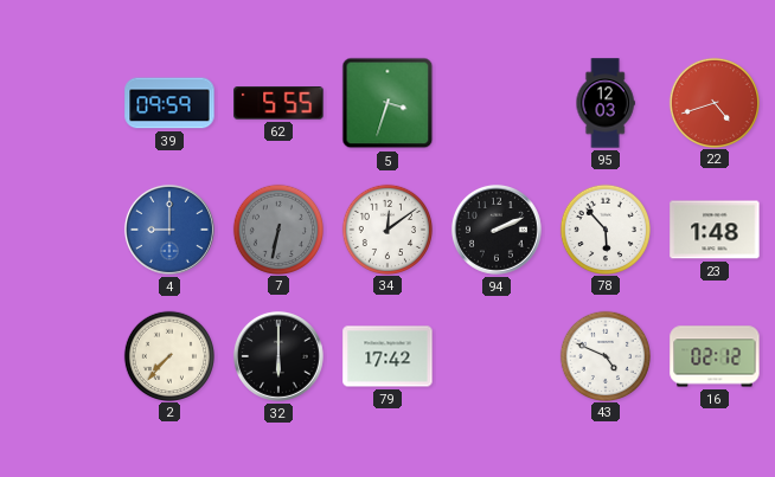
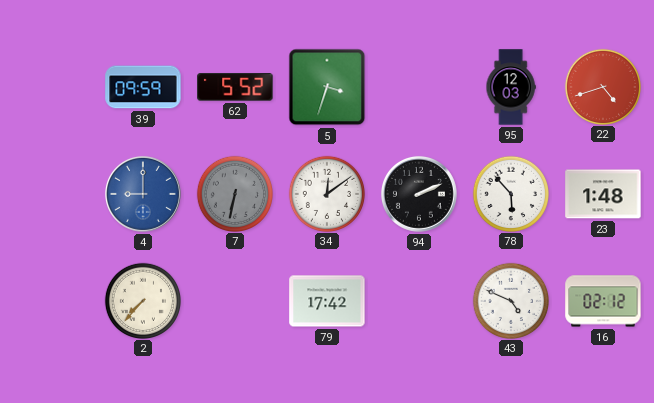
62: 5:55 -> 5:52
32: 6:00 -> none
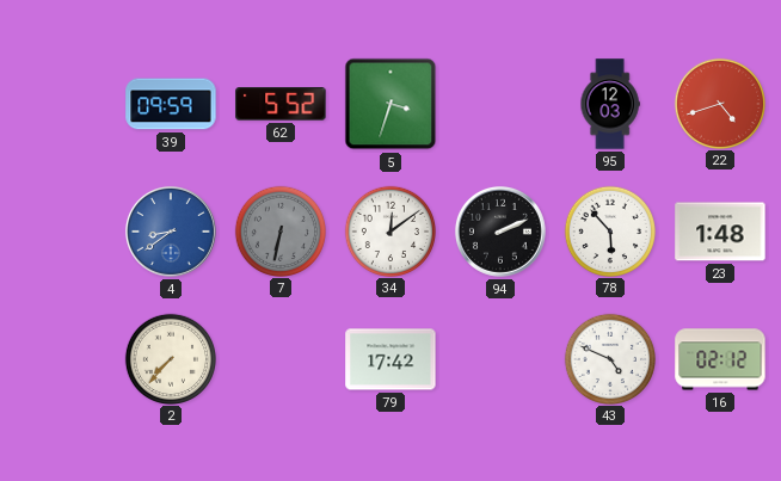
4: 9:00 -> 8:39
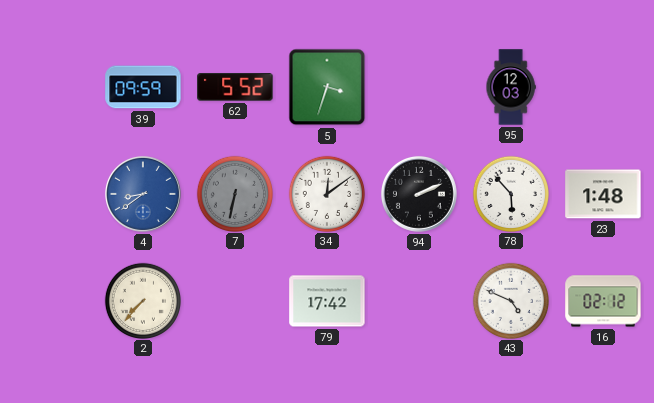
22: 4:42 -> none
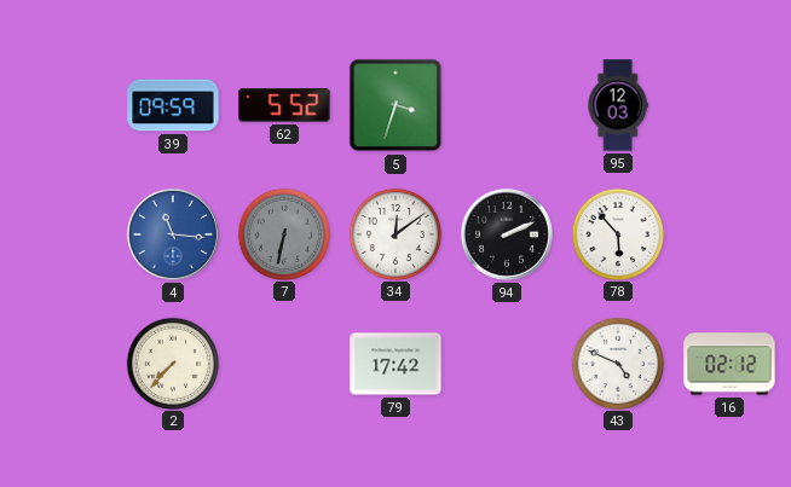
4: 8:39 -> 11:16
23: 1:48 -> none
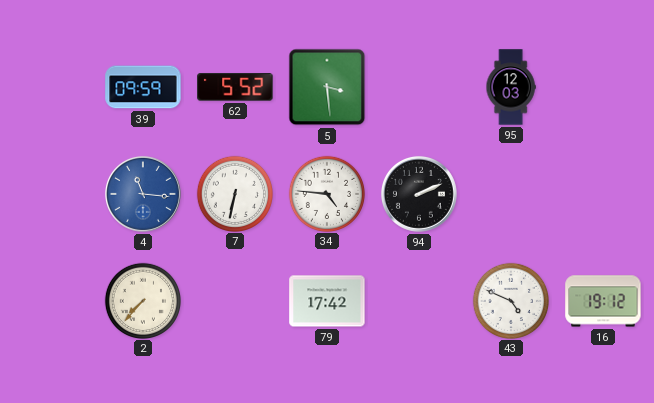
5: 3:33 -> 3:29
7 dial: grey -> white
34: 12:09 -> 4:46
78: 5:53 -> none
16: 02:12 -> 19:12
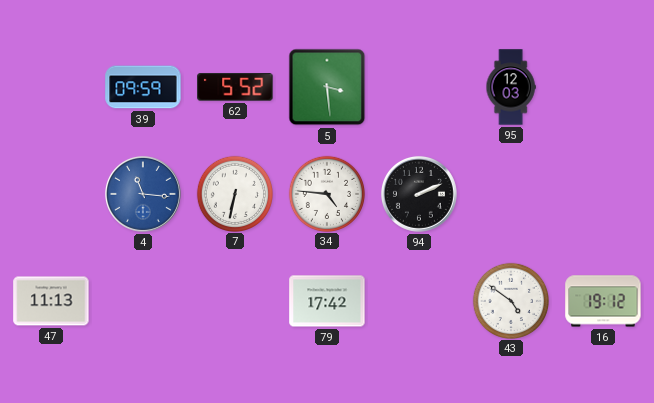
47: none -> 11:13
2: 7:37 -> none
43: 4:49 -> 4:51
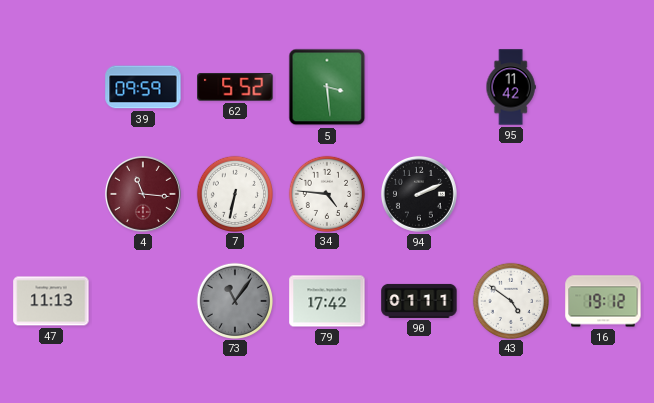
95: 12:03 -> 11:42
4 dial: blue -> burgundy
73: none -> 11:06
90: none -> 01:11
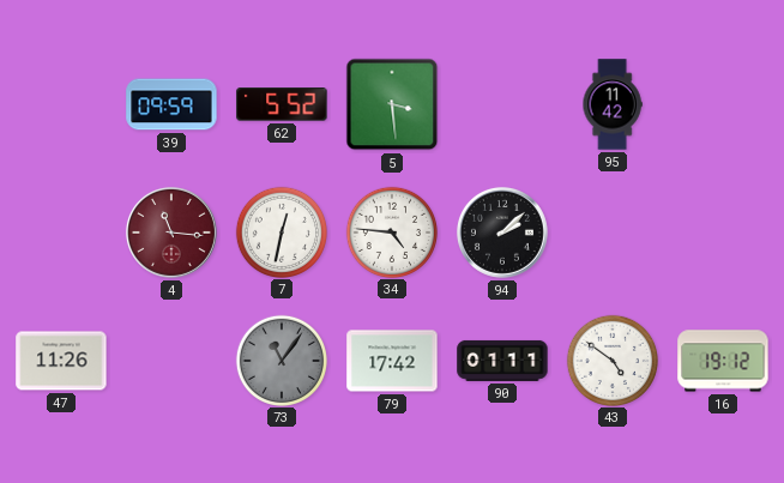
7: 6:32 -> 12:32
94: 2:11 -> 2:08
47: 11:13 -> 11:26
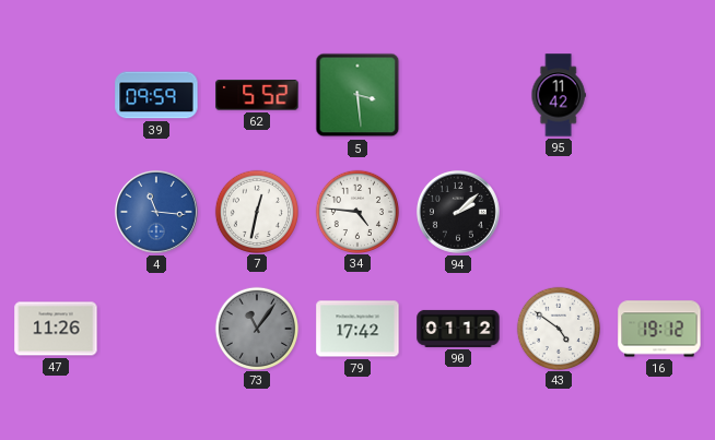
4 dial: burgundy -> blue
90: 01:11 -> 01:12
